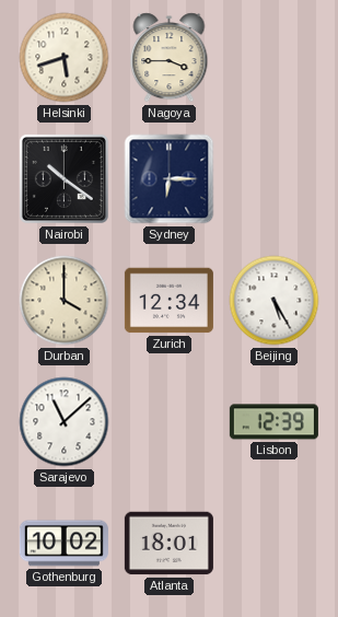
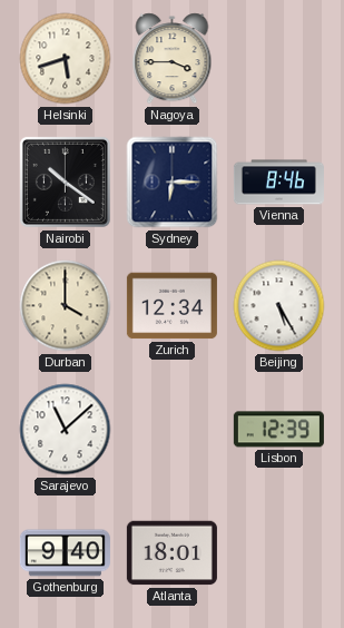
Vienna: none -> 8:46
Gothenburg: 10:02 -> 9:40
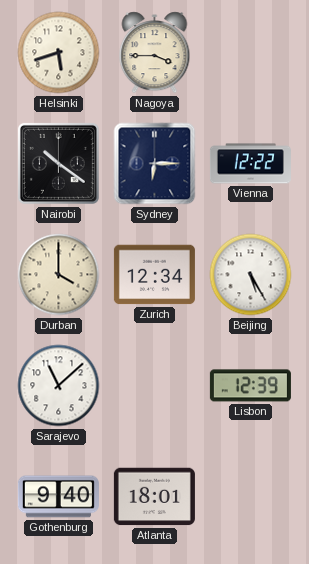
Vienna: 8:46 -> 12:22
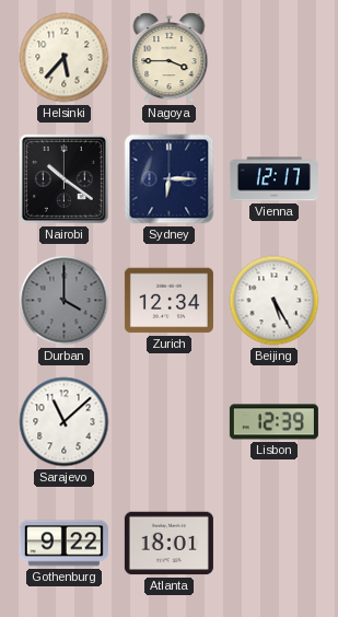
Helsinki: 5:42 -> 5:37
Vienna: 12:22 -> 12:17
Durban dial: cream -> grey
Gothenburg: 9:40 -> 9:22
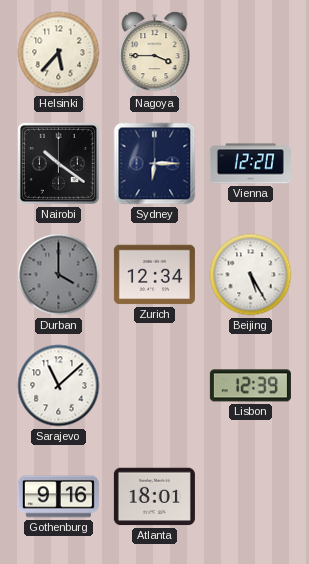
Vienna: 12:17 -> 12:20
Gothenburg: 9:22 -> 9:16
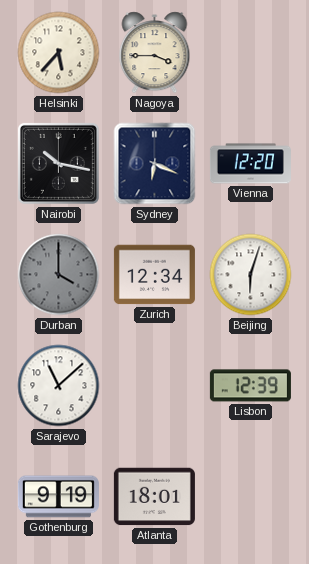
Nairobi: 10:21 -> 10:17
Sydney: 6:15 -> 6:19
Beijing: 5:25 -> 6:03
Gothenburg: 9:16 -> 9:19
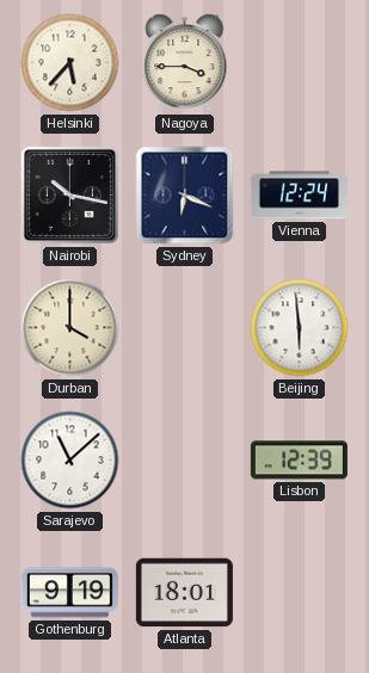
Vienna: 12:20 -> 12:24
Durban dial: grey -> cream
Zurich: 12:34 -> none
Beijing: 6:03 -> 5:59
